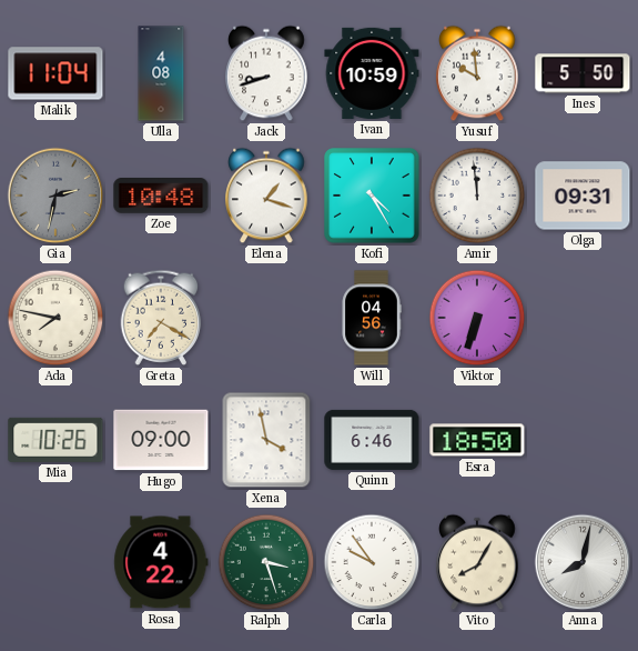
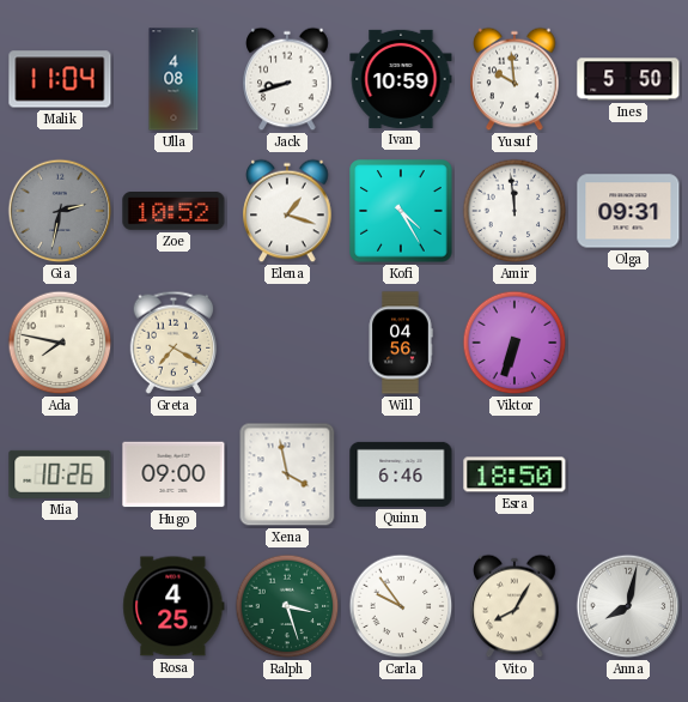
Zoe: 10:48 -> 10:52
Rosa: 4:22 -> 4:25
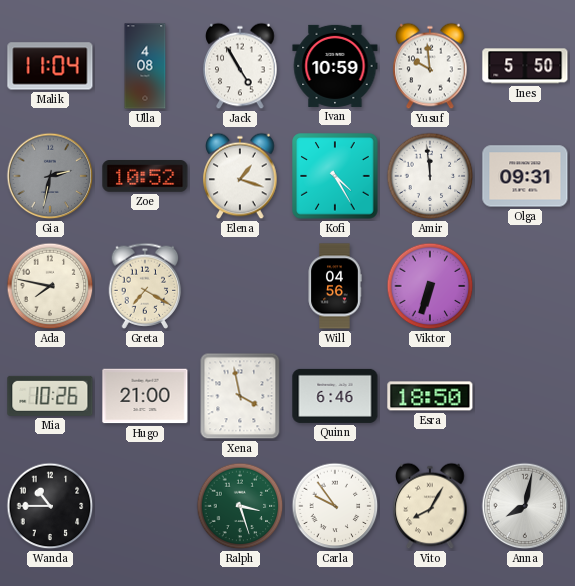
Jack: 8:42 -> 4:55
Hugo: 09:00 -> 21:00
Wanda: none -> 10:45
Rosa: 4:25 -> none
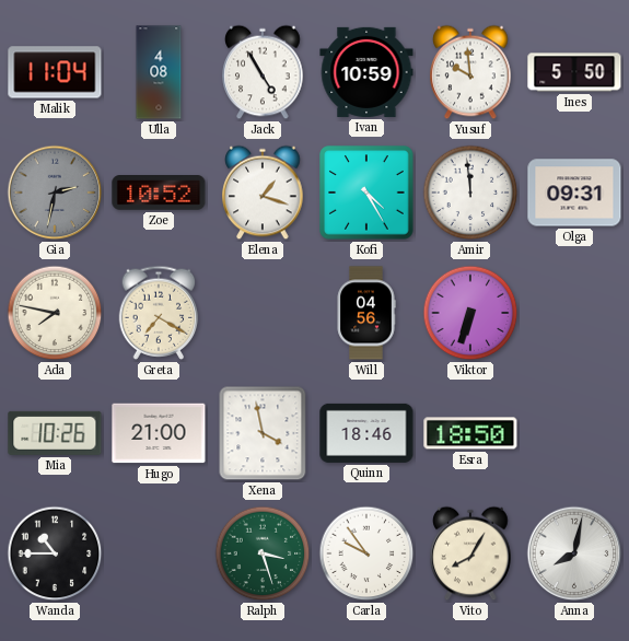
Quinn: 6:46 -> 18:46
